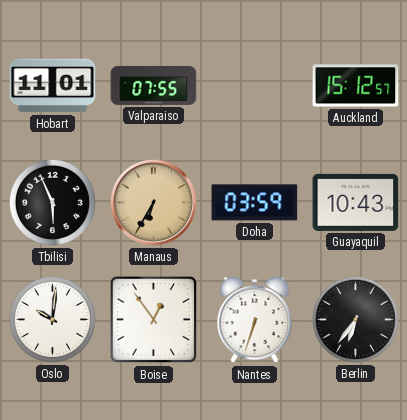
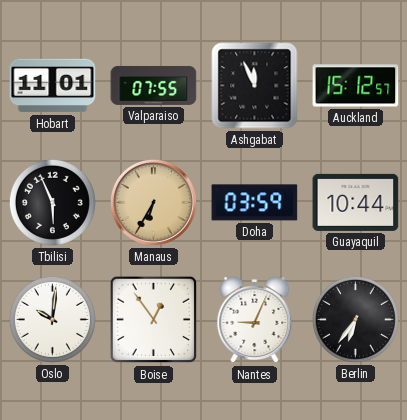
Ashgabat: none -> 11:56
Guayaquil: 10:43 -> 10:44
Nantes: 6:33 -> 9:04
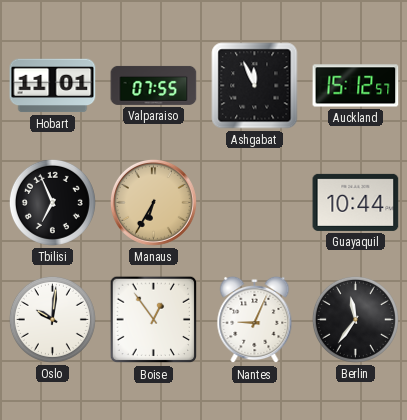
Tbilisi: 5:56 -> 6:56
Doha: 03:59 -> none
Berlin: 6:36 -> 11:36
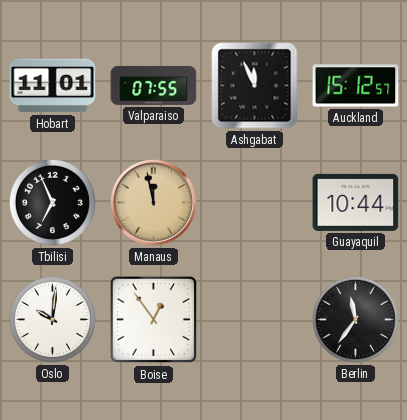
Manaus: 6:35 -> 11:58
Nantes: 9:04 -> none
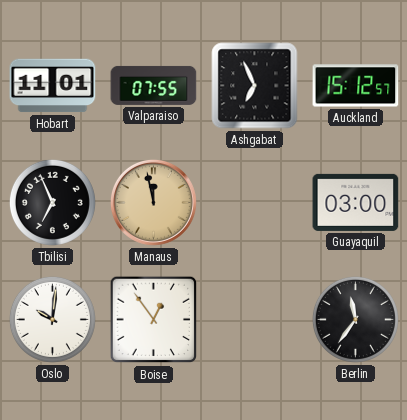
Ashgabat: 11:56 -> 6:56
Guayaquil: 10:44 -> 03:00
